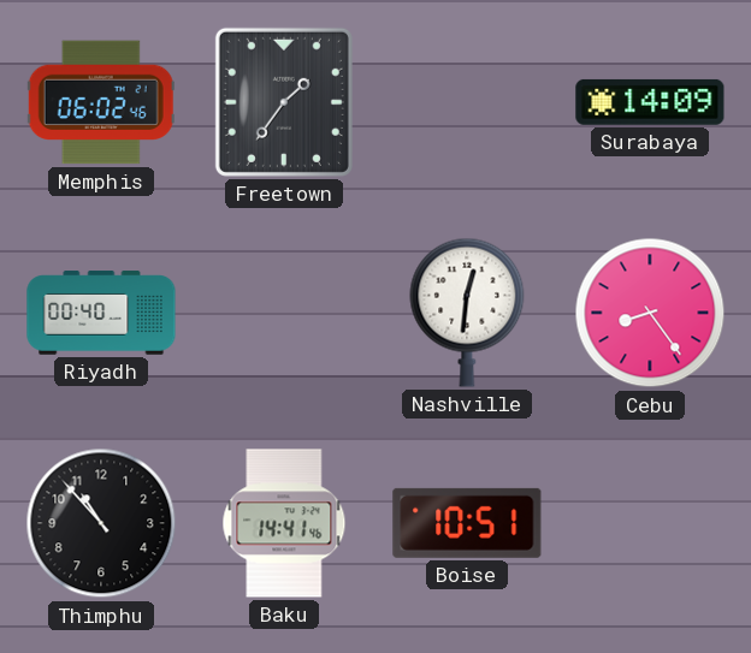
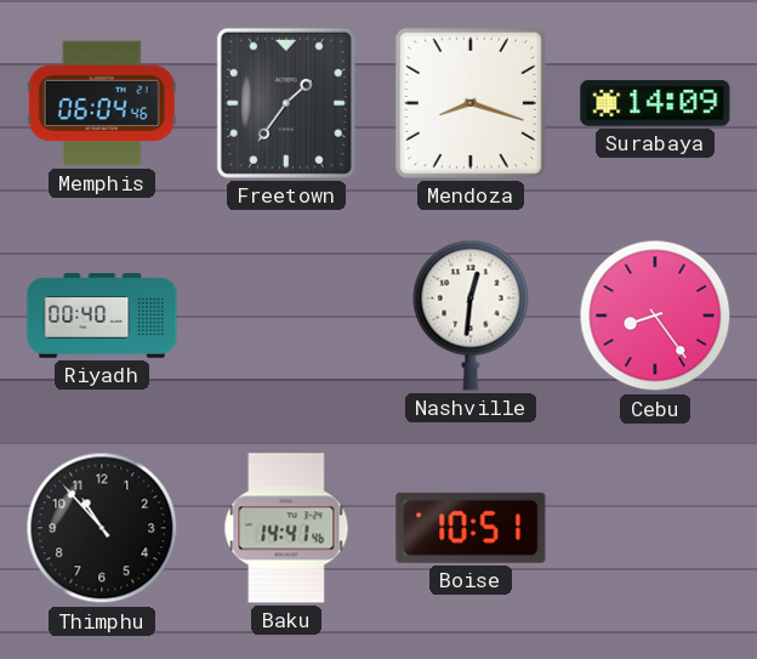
Memphis: 06:02 -> 06:04
Mendoza: none -> 8:18
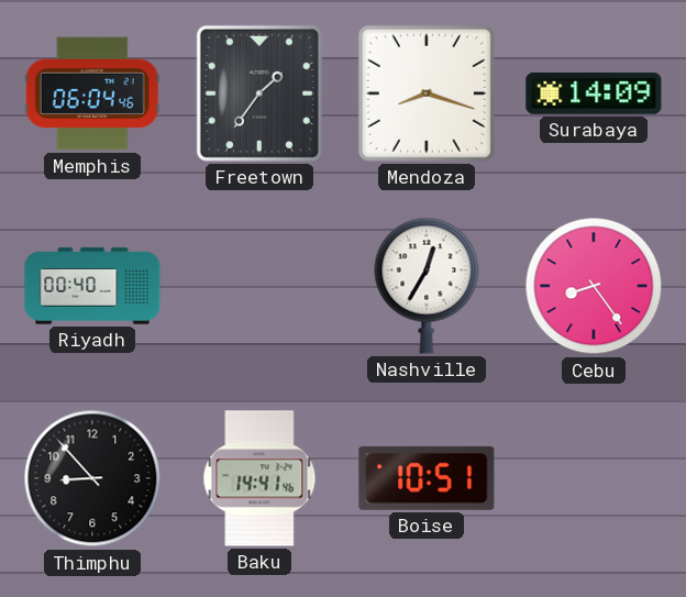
Nashville: 12:31 -> 12:35
Thimphu: 10:53 -> 8:53
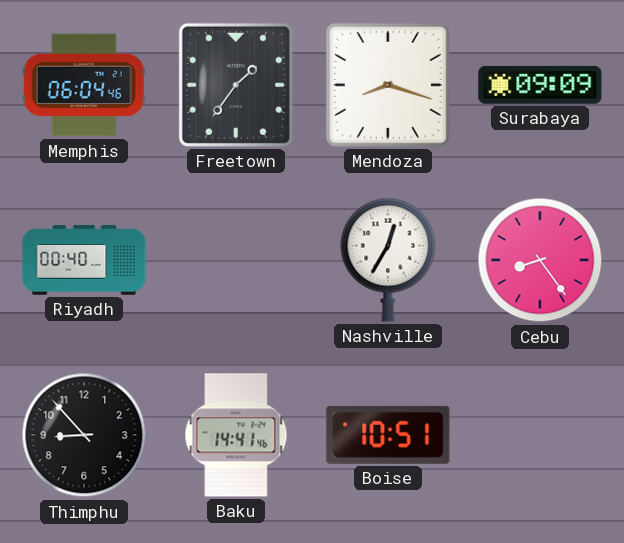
Surabaya: 14:09 -> 09:09
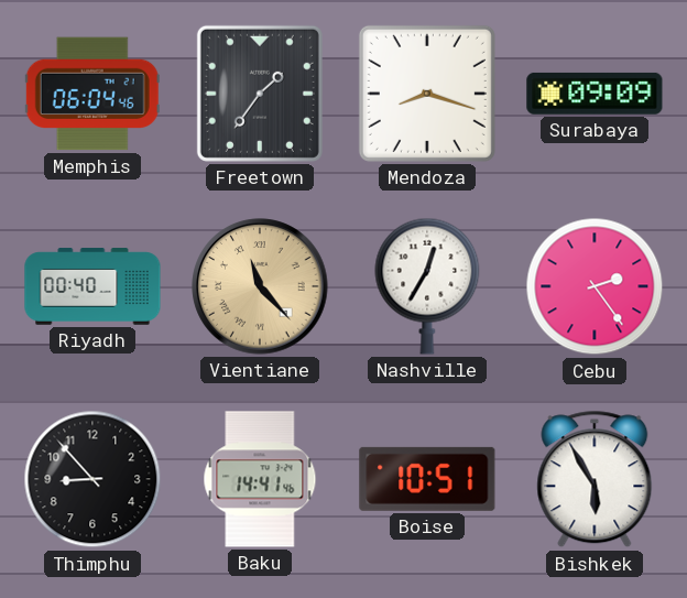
Vientiane: none -> 11:23
Cebu: 8:24 -> 2:24
Bishkek: none -> 5:55
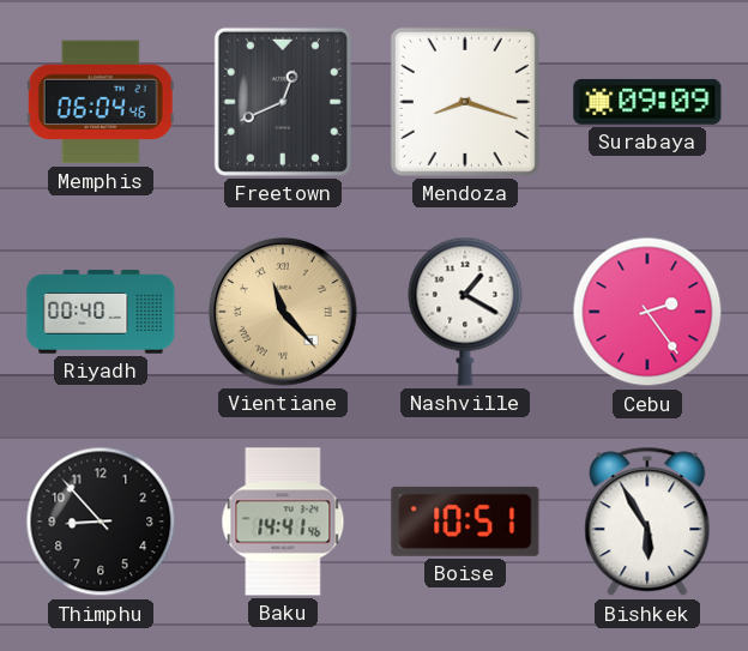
Freetown: 1:36 -> 12:41
Nashville: 12:35 -> 1:20
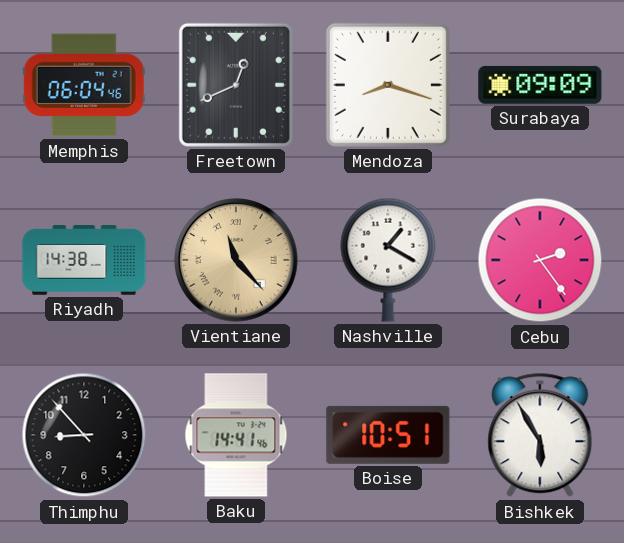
Riyadh: 00:40 -> 14:38
